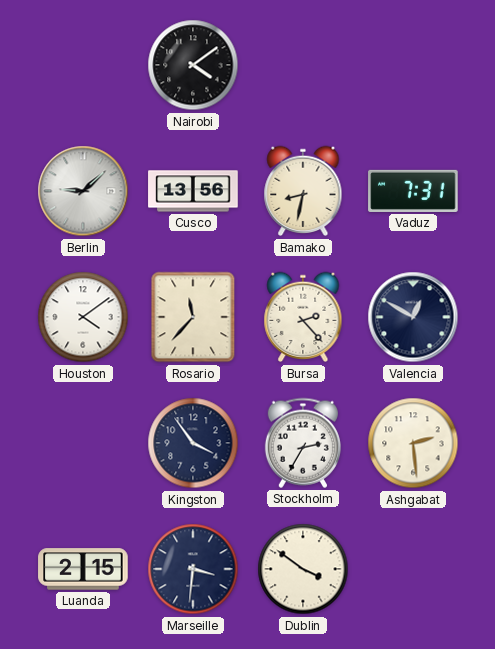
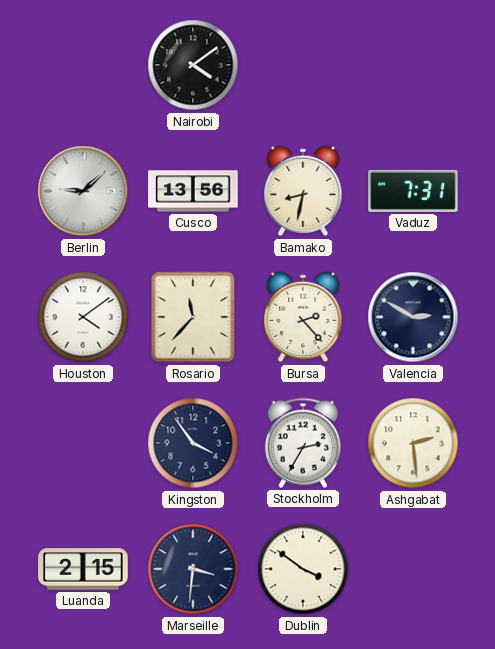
Valencia: 12:50 -> 2:50
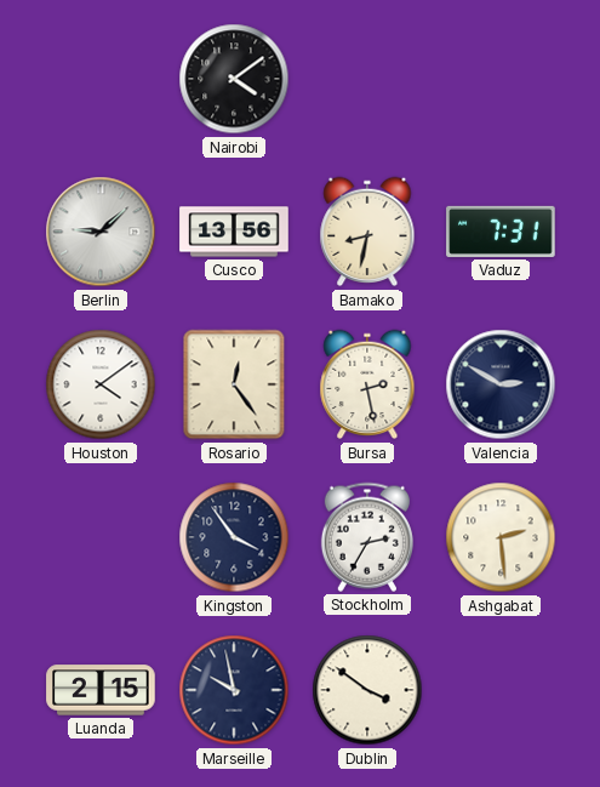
Rosario: 11:37 -> 12:24
Bursa: 2:23 -> 2:28
Marseille: 3:31 -> 9:58
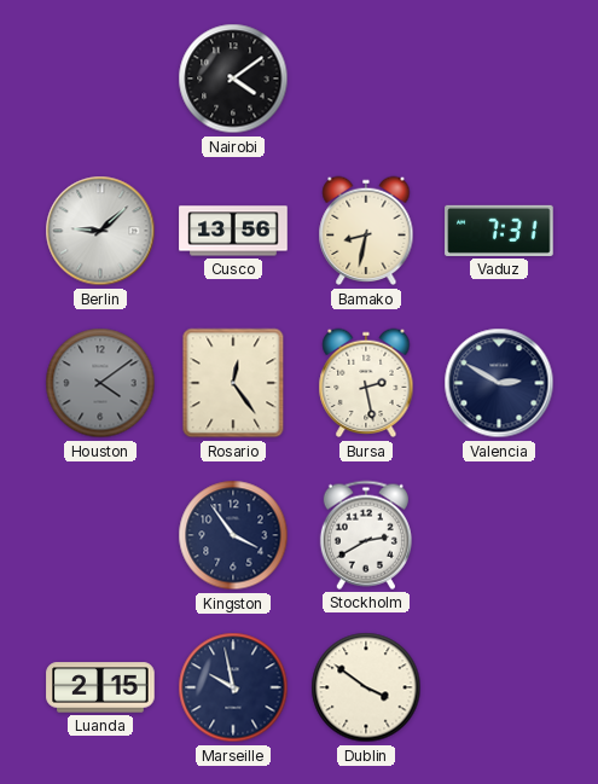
Houston dial: white -> grey
Stockholm: 2:35 -> 2:40
Ashgabat: 2:29 -> none
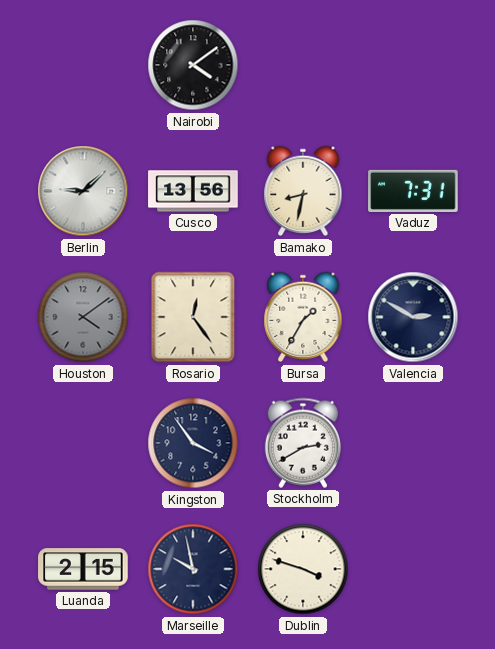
Bursa: 2:28 -> 1:35
Dublin: 3:51 -> 3:48
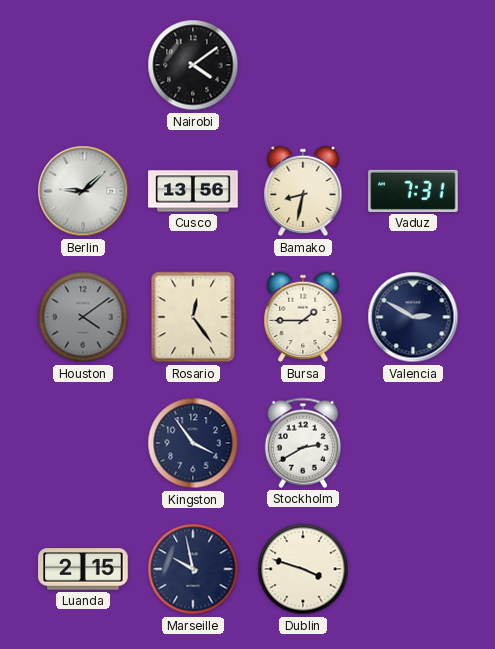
Bursa: 1:35 -> 1:45
